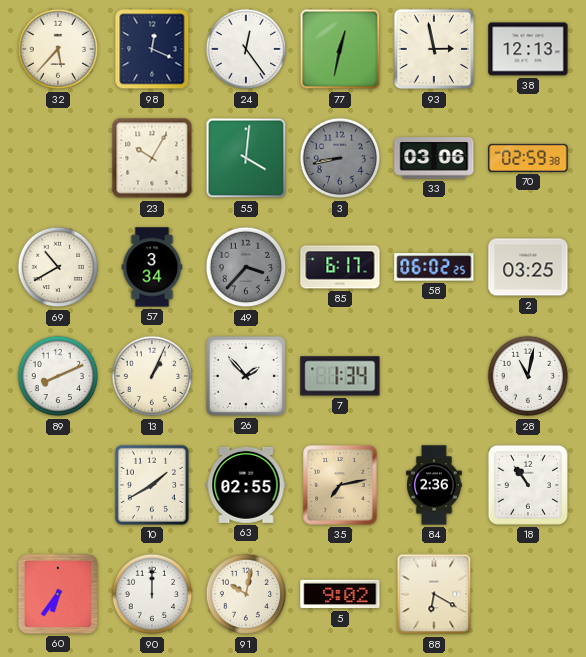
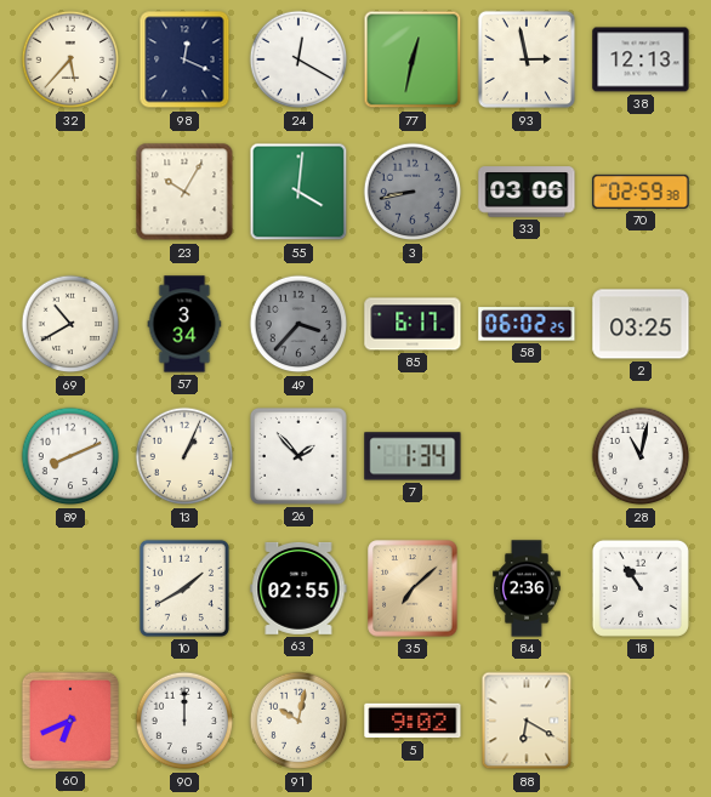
24: 12:24 -> 12:20
35: 7:13 -> 7:08
60: 6:36 -> 6:41
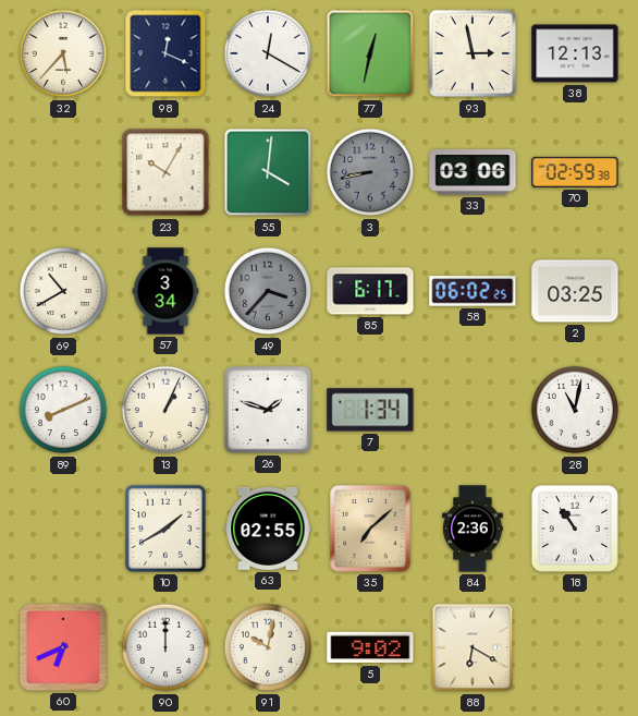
26: 1:53 -> 1:48
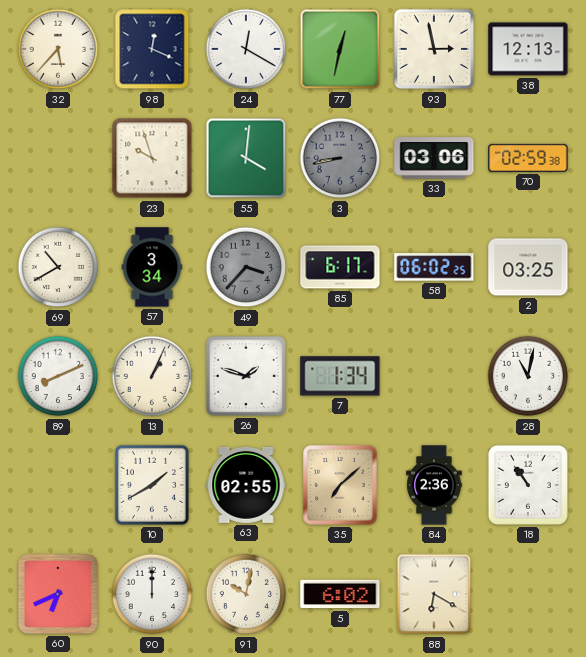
23: 10:05 -> 9:57
5: 9:02 -> 6:02
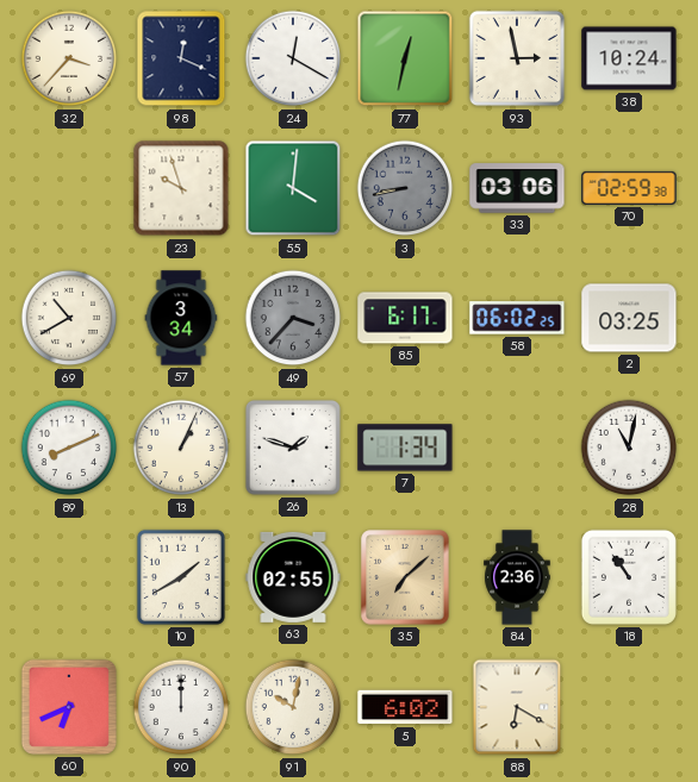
32: 5:37 -> 3:37
38: 12:13 -> 10:24
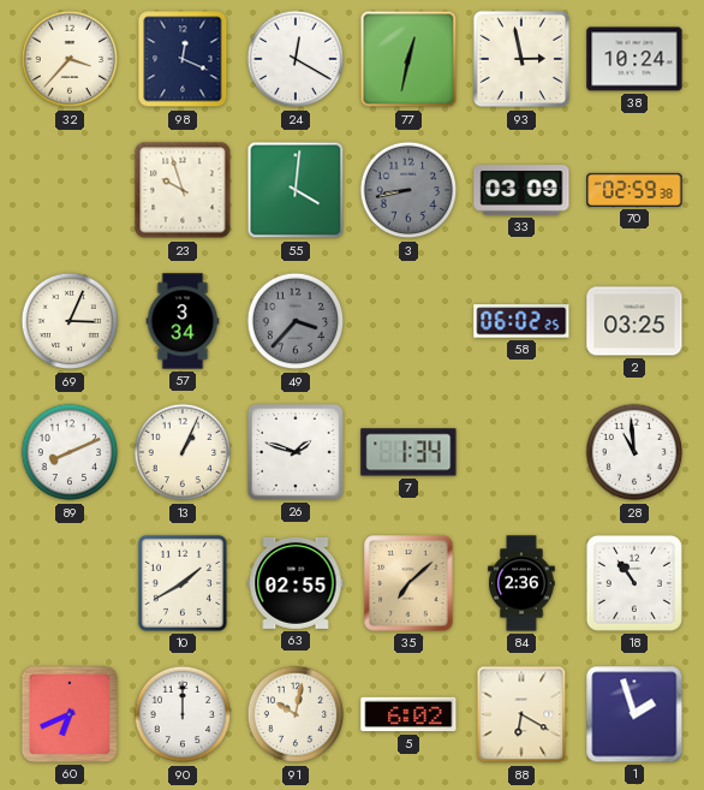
33: 03:06 -> 03:09
69: 10:40 -> 3:04
85: 6:17 -> none
28: 11:02 -> 10:59
1: none -> 1:57
